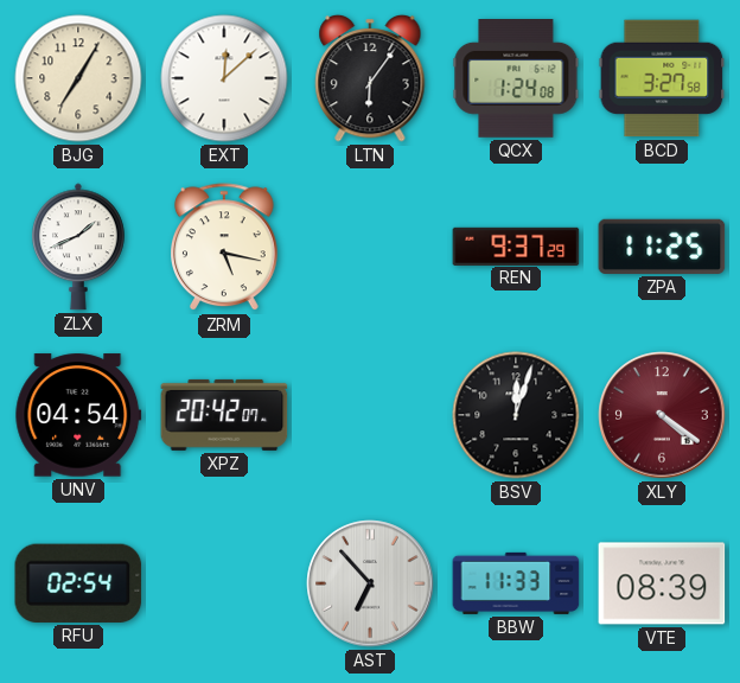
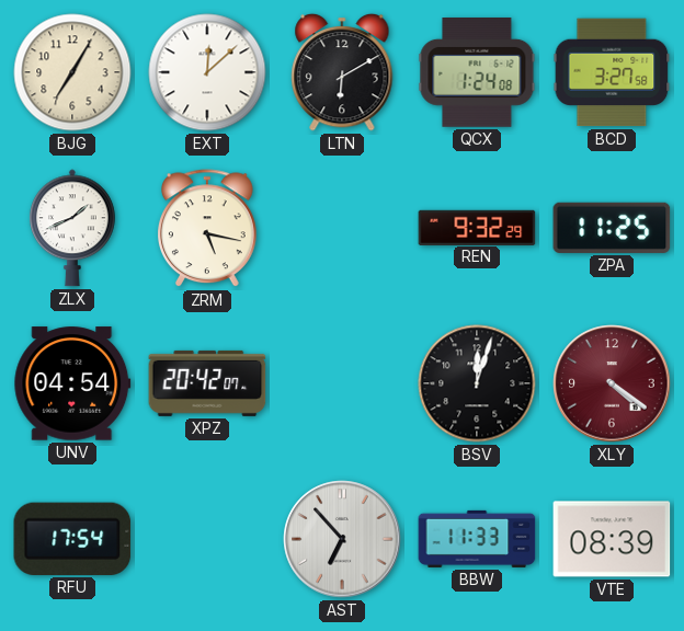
LTN: 6:06 -> 6:10
REN: 9:37 -> 9:32
RFU: 02:54 -> 17:54
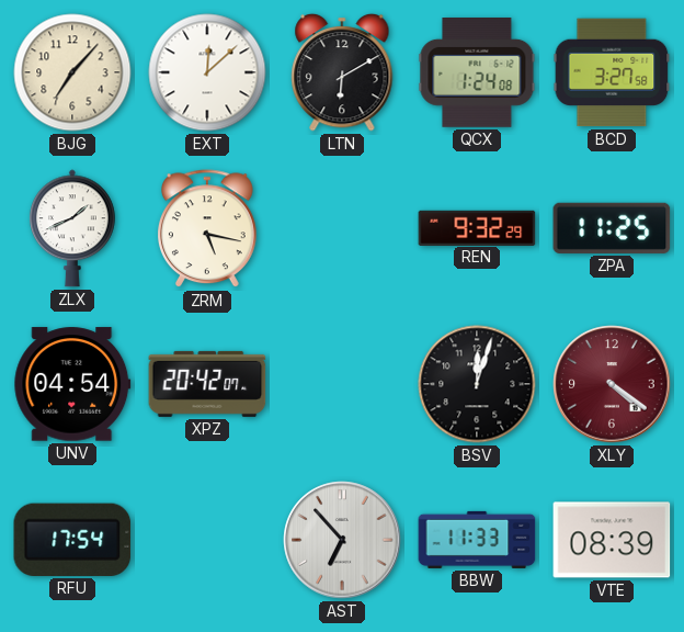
BJG: 7:05 -> 7:07
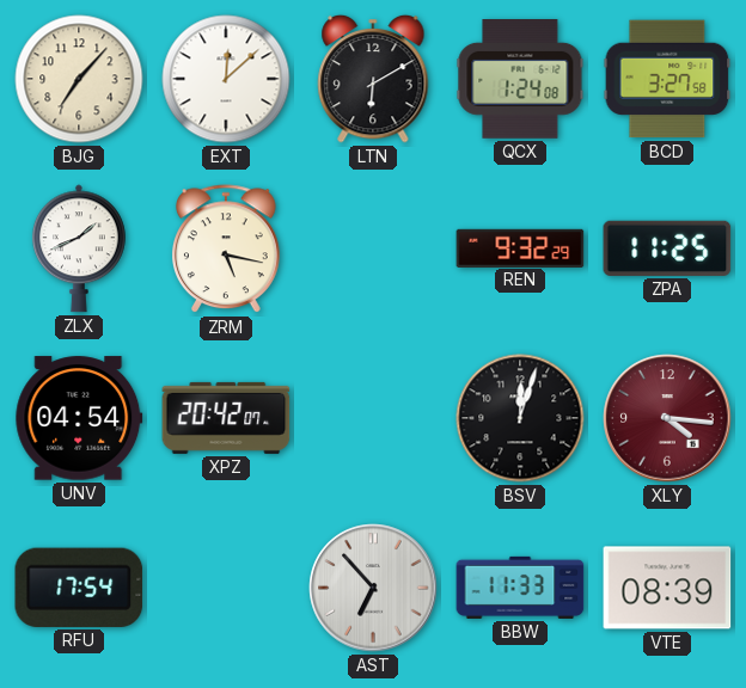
XLY: 4:21 -> 4:16
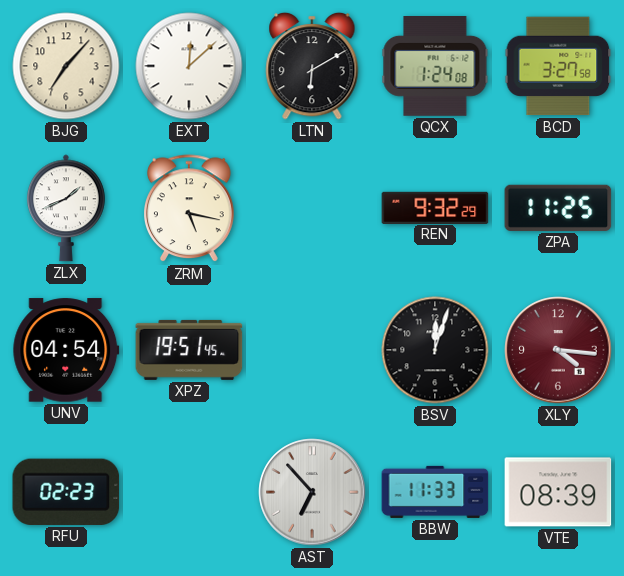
XPZ: 20:42 -> 19:51
RFU: 17:54 -> 02:23
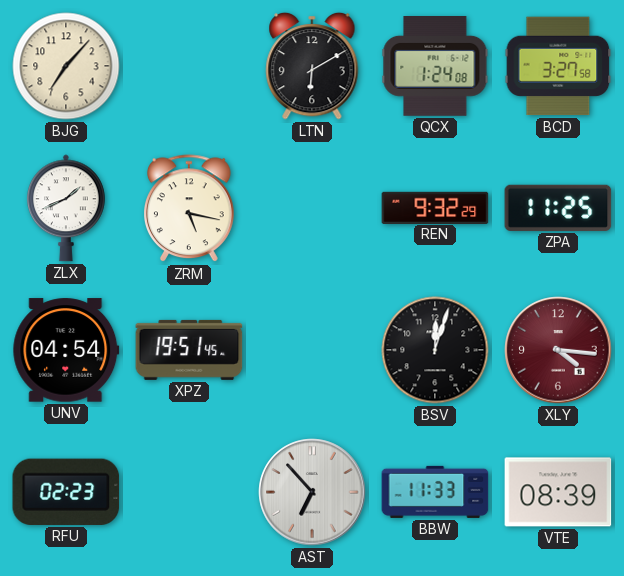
EXT: 12:08 -> none
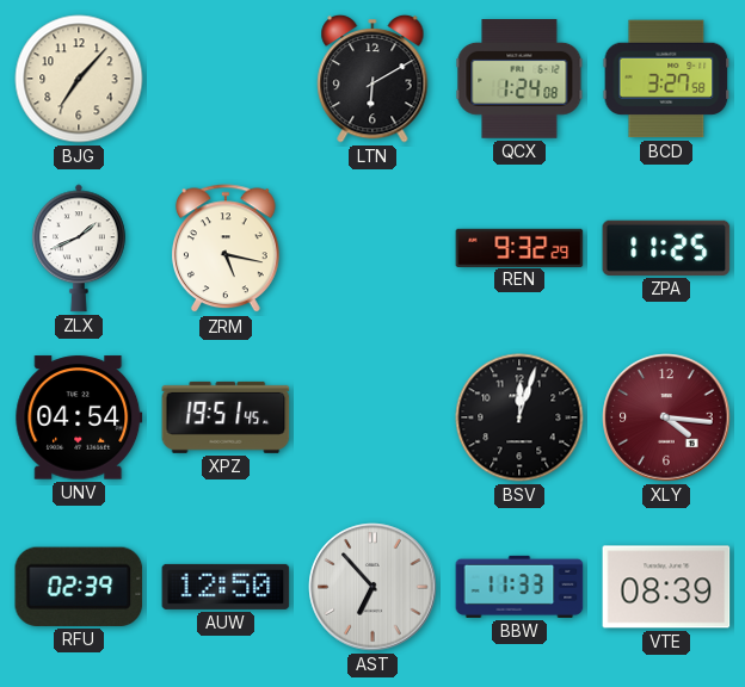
RFU: 02:23 -> 02:39
AUW: none -> 12:50
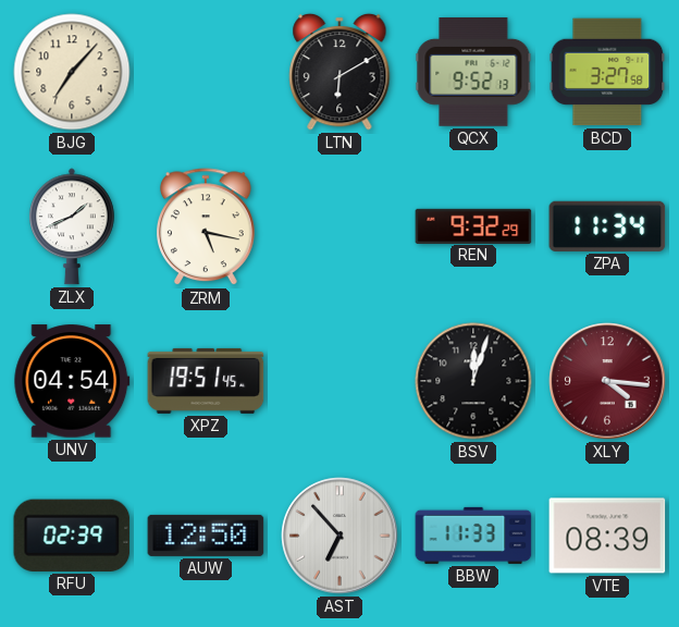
QCX: 1:24 -> 9:52
ZPA: 11:25 -> 11:34
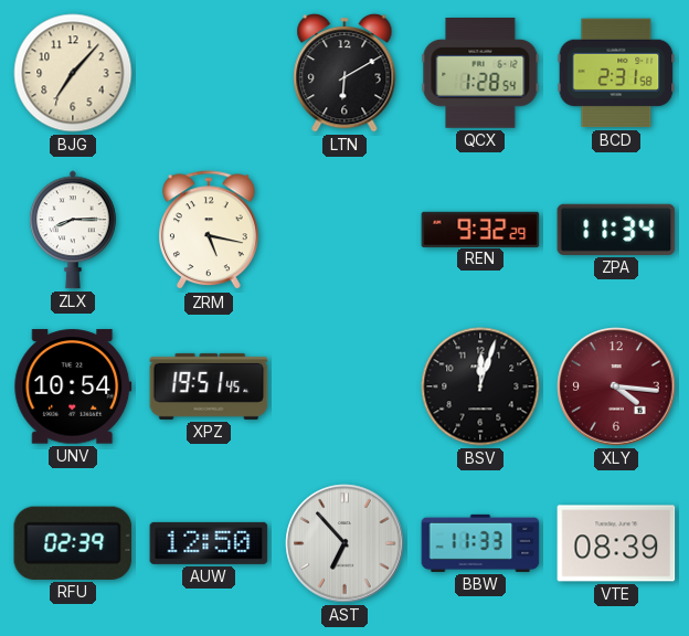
QCX: 9:52 -> 1:28
BCD: 3:27 -> 2:31
ZLX: 1:41 -> 8:15
UNV: 04:54 -> 10:54
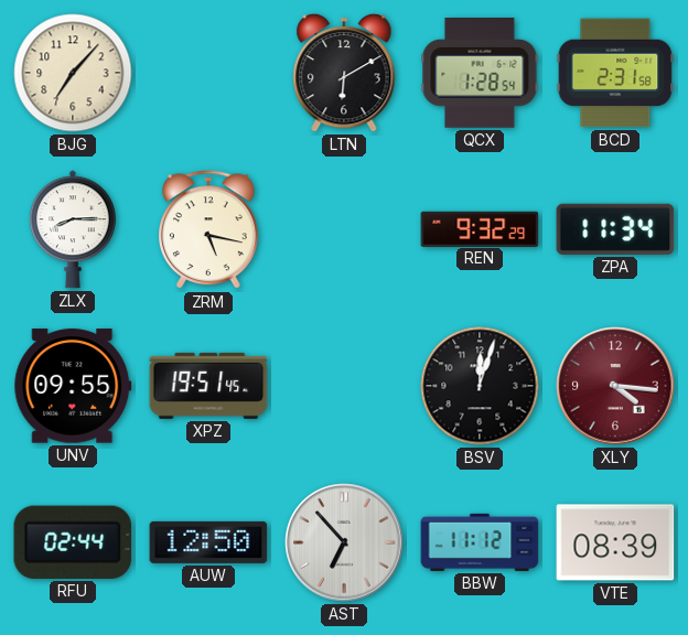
UNV: 10:54 -> 09:55
RFU: 02:39 -> 02:44
BBW: 11:33 -> 11:12
